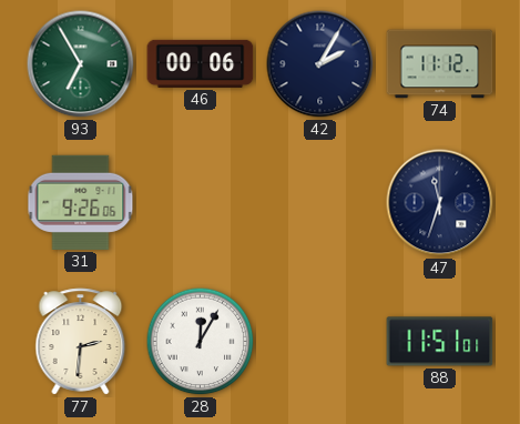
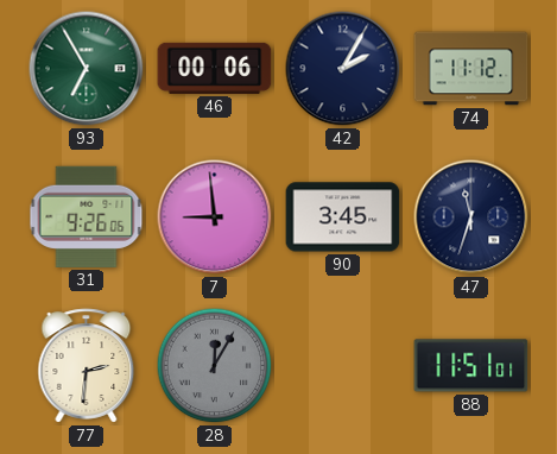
7: none -> 8:59
90: none -> 3:45
28 dial: white -> grey
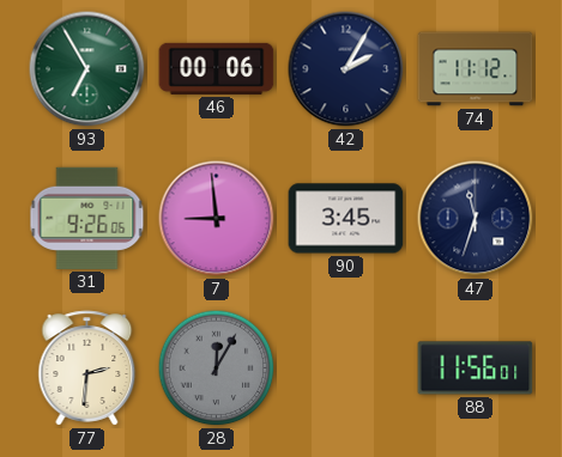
88: 11:51 -> 11:56
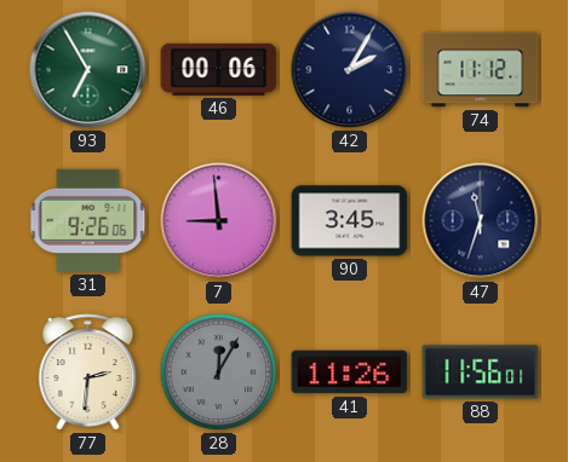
41: none -> 11:26
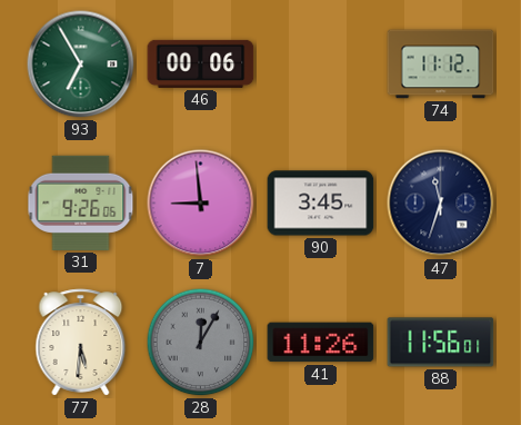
42: 2:05 -> none
77: 2:31 -> 5:31
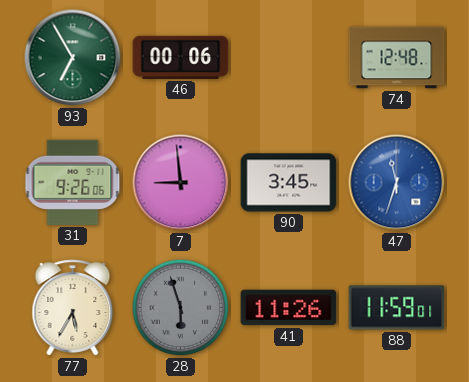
74: 11:12 -> 12:48
47 dial: navy -> blue
77: 5:31 -> 5:35
28: 12:05 -> 5:57
88: 11:56 -> 11:59
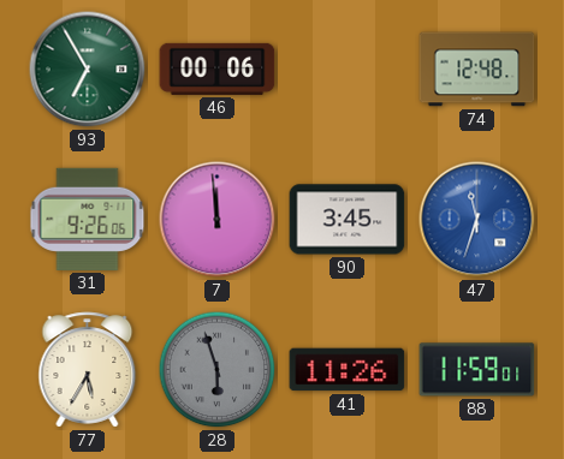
7: 8:59 -> 11:59
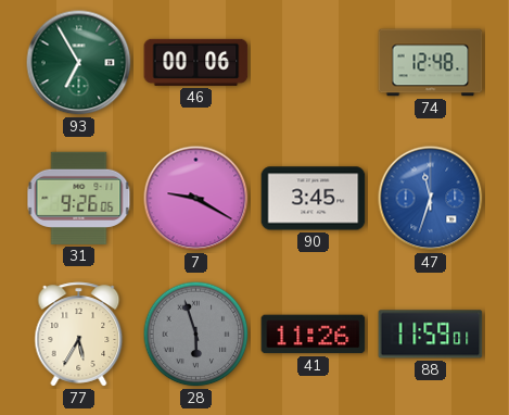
7: 11:59 -> 9:20
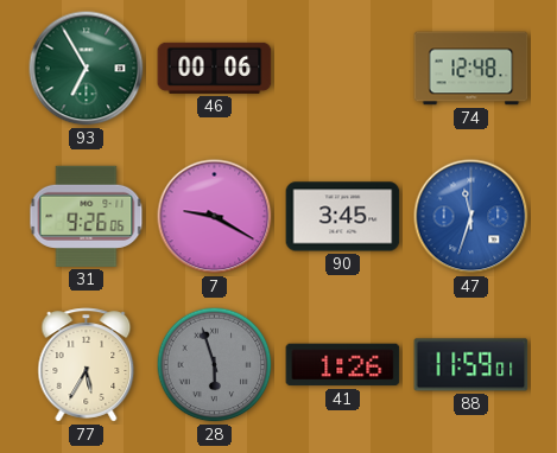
41: 11:26 -> 1:26
